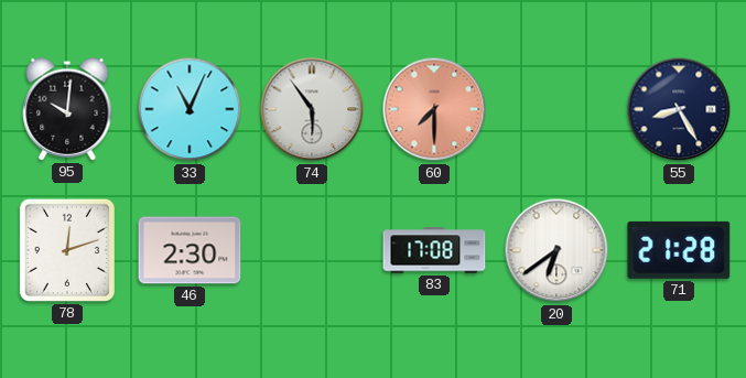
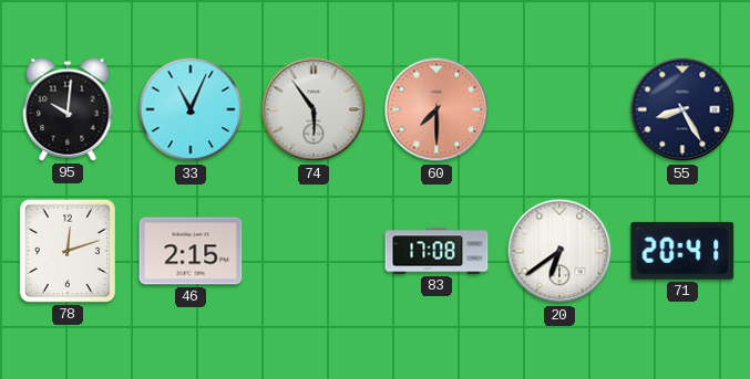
46: 2:30 -> 2:15
71: 21:28 -> 20:41
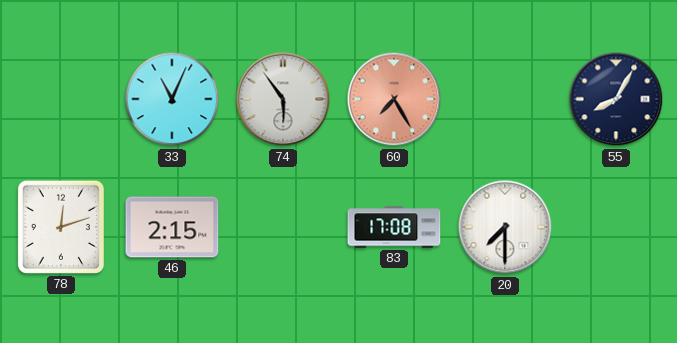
95: 10:01 -> none
60: 7:30 -> 7:25
55: 8:25 -> 8:05
20: 6:39 -> 7:30
71: 20:41 -> none
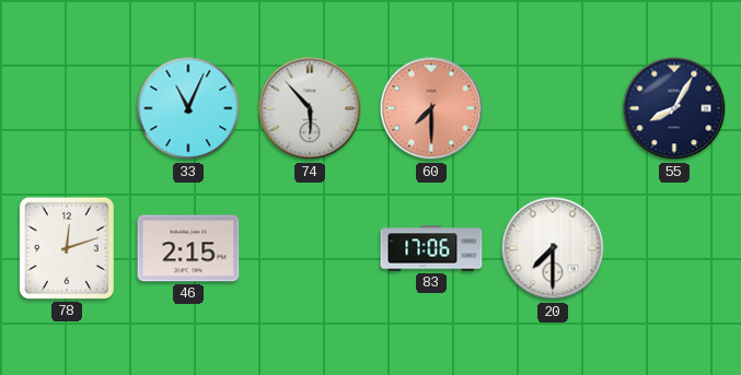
74: 5:54 -> 5:53
60: 7:25 -> 7:30
83: 17:08 -> 17:06
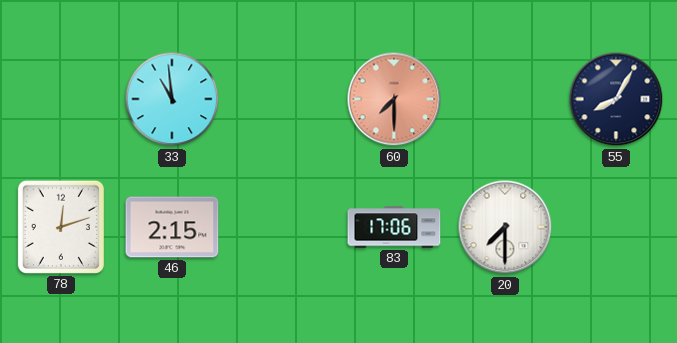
33: 11:04 -> 10:59
74: 5:53 -> none
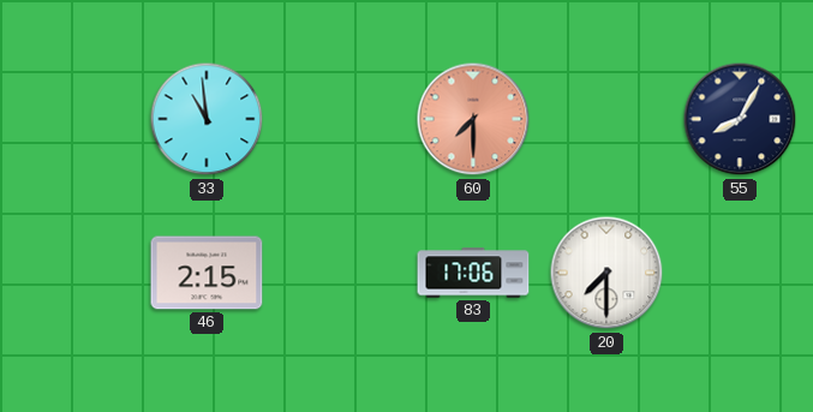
78: 12:12 -> none
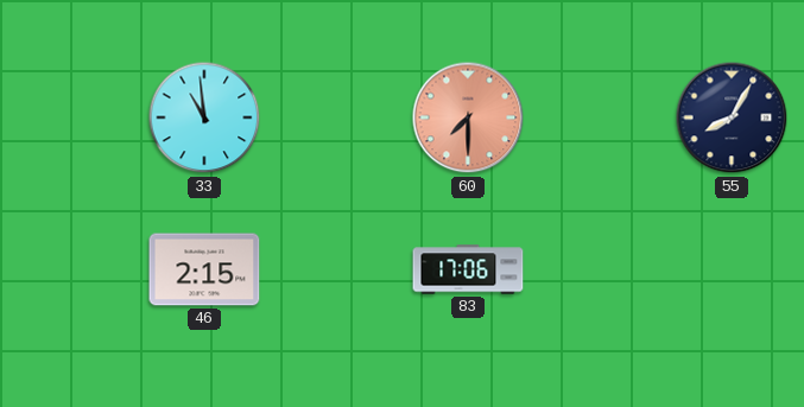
20: 7:30 -> none
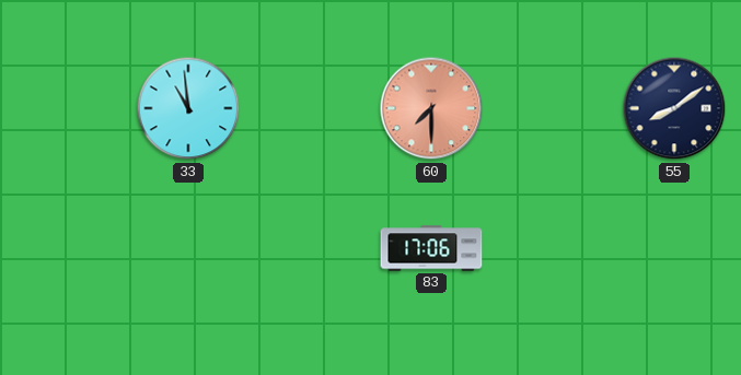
55: 8:05 -> 8:09
46: 2:15 -> none
